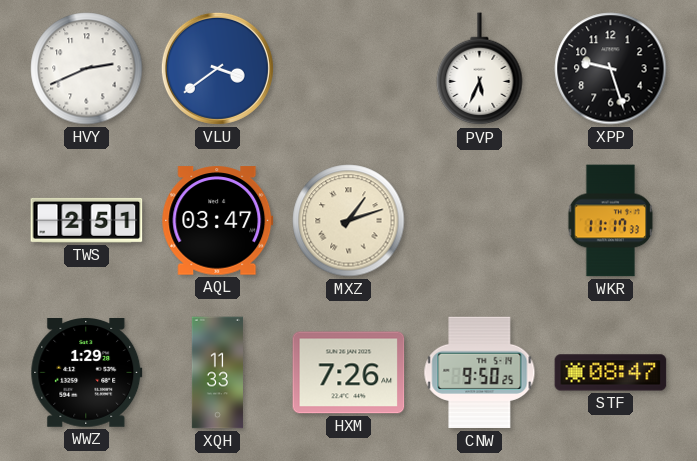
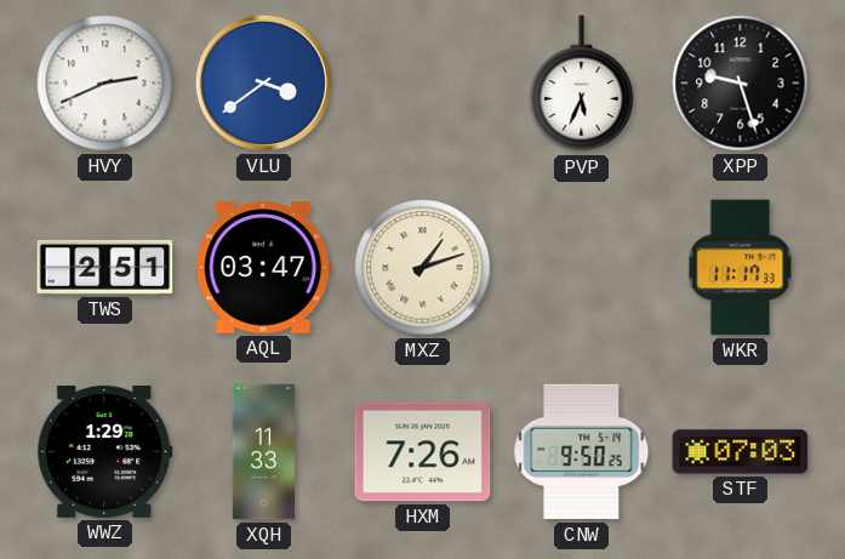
STF: 08:47 -> 07:03
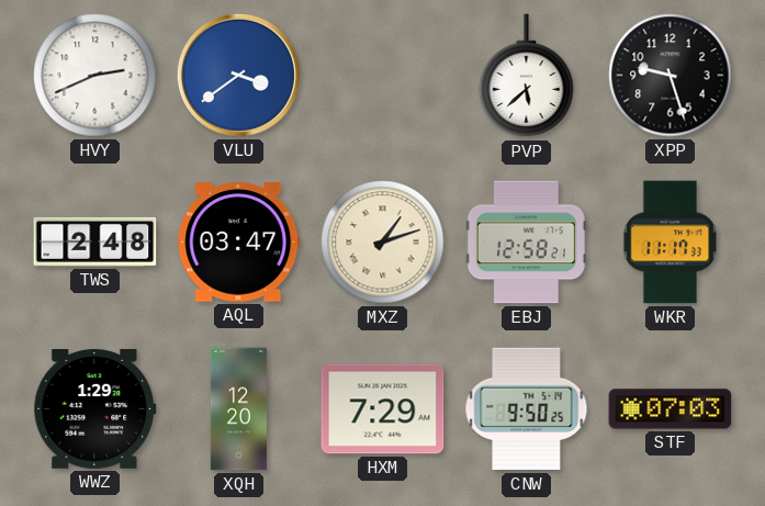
PVP: 5:34 -> 5:38
TWS: 2:51 -> 2:48
EBJ: none -> 12:58
XQH: 11:33 -> 12:20
HXM: 7:26 -> 7:29
